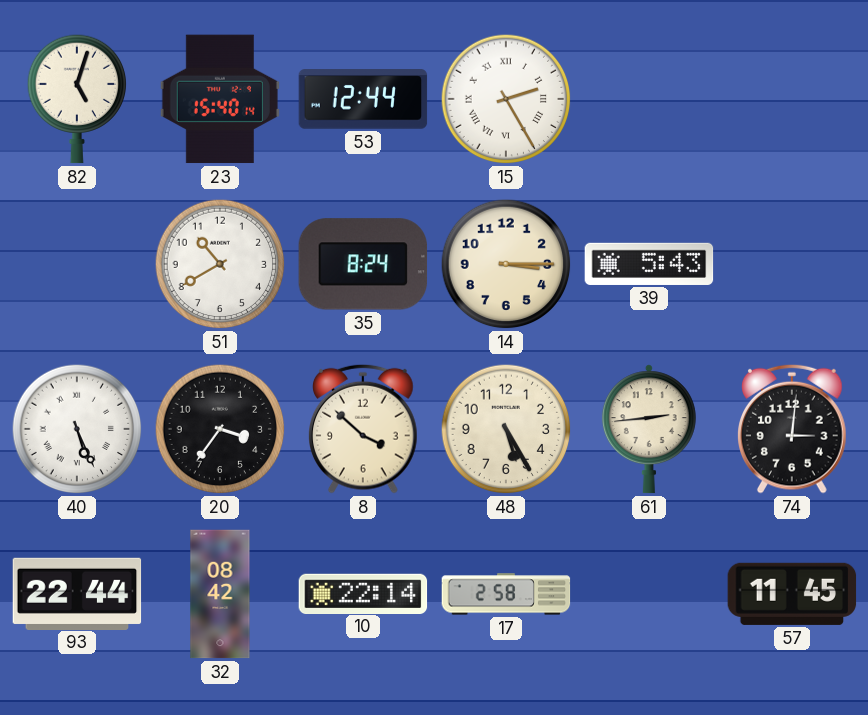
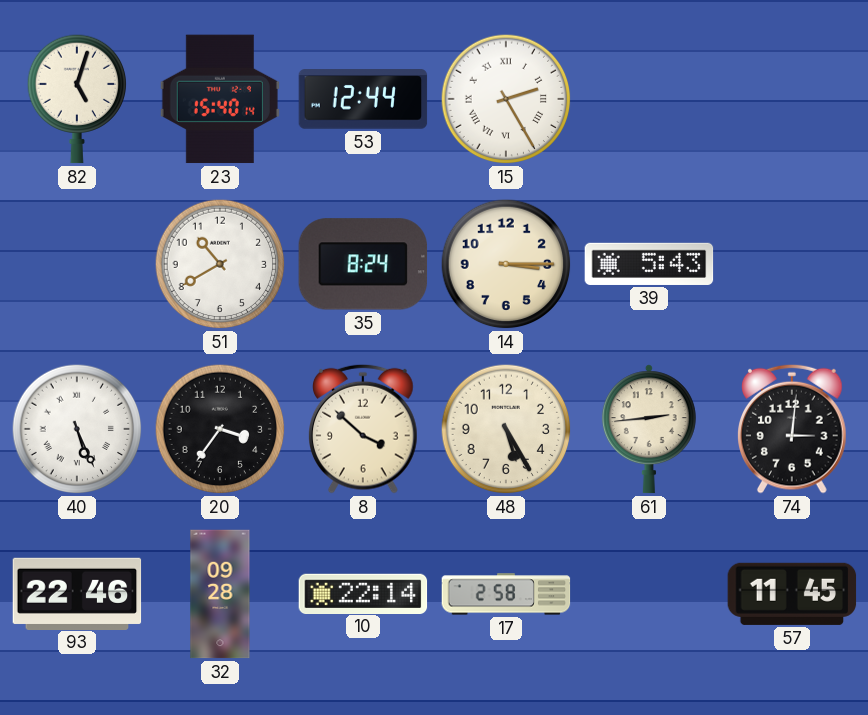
93: 22:44 -> 22:46
32: 08:42 -> 09:28
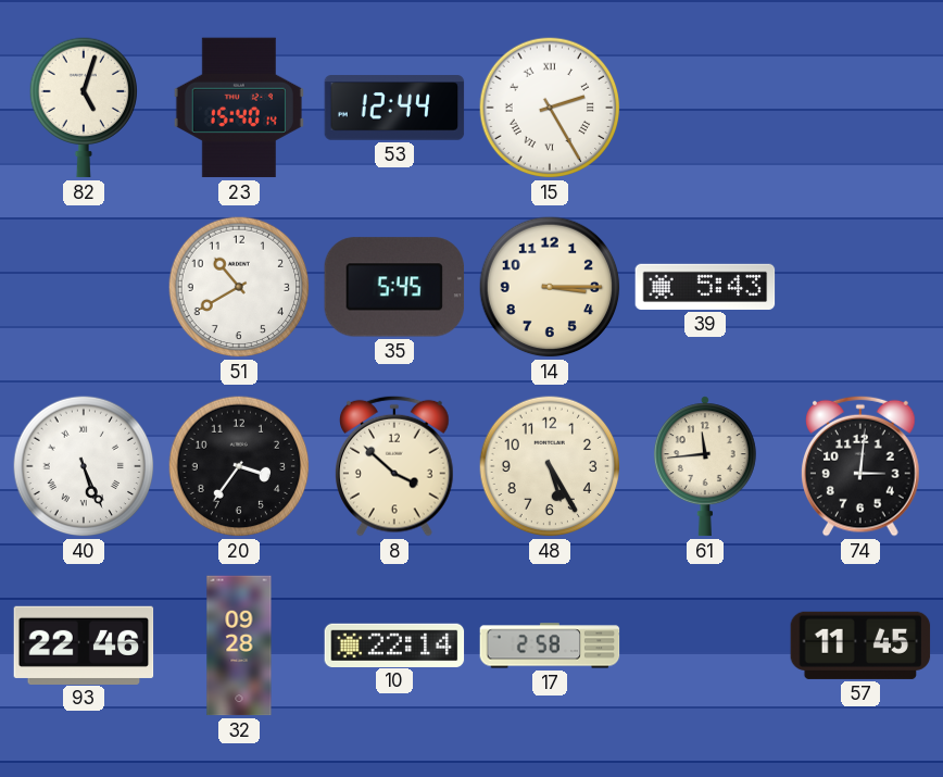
35: 8:24 -> 5:45
61: 2:44 -> 11:44
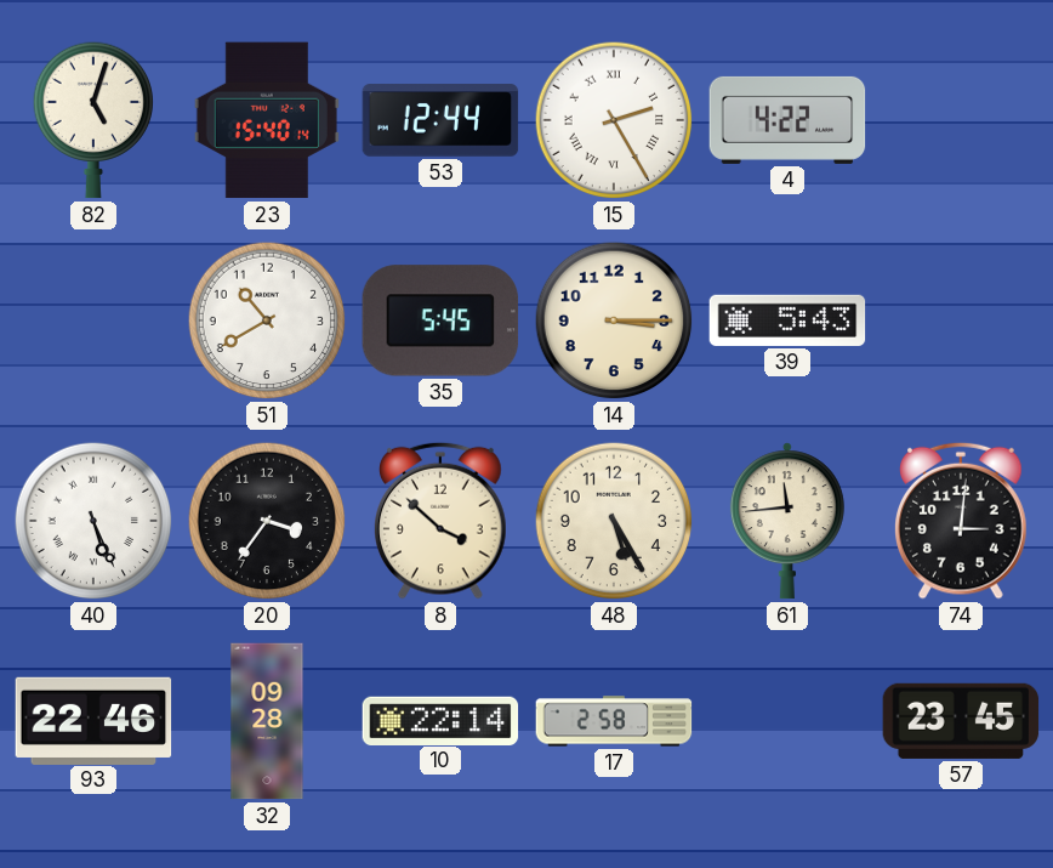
4: none -> 4:22
57: 11:45 -> 23:45
